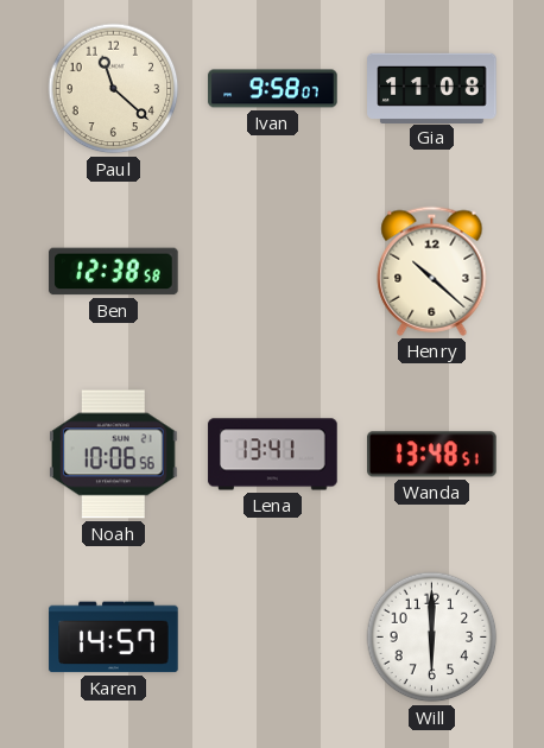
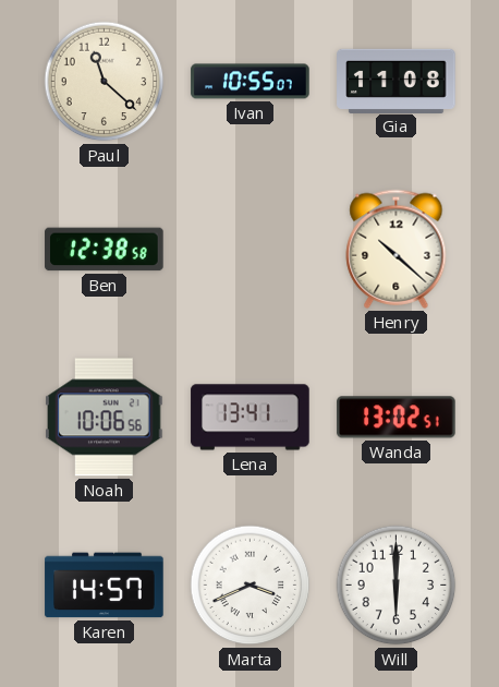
Ivan: 9:58 -> 10:55
Wanda: 13:48 -> 13:02
Marta: none -> 3:41
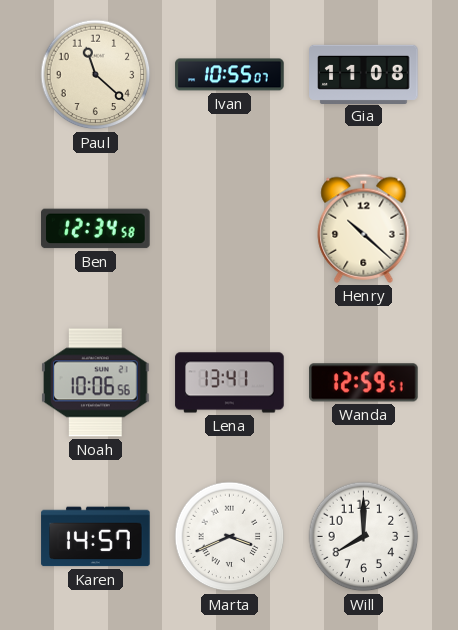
Ben: 12:38 -> 12:34
Wanda: 13:02 -> 12:59
Will: 6:00 -> 8:00
